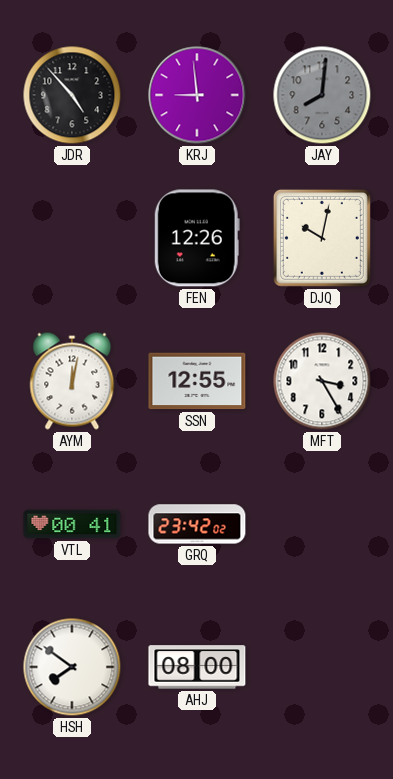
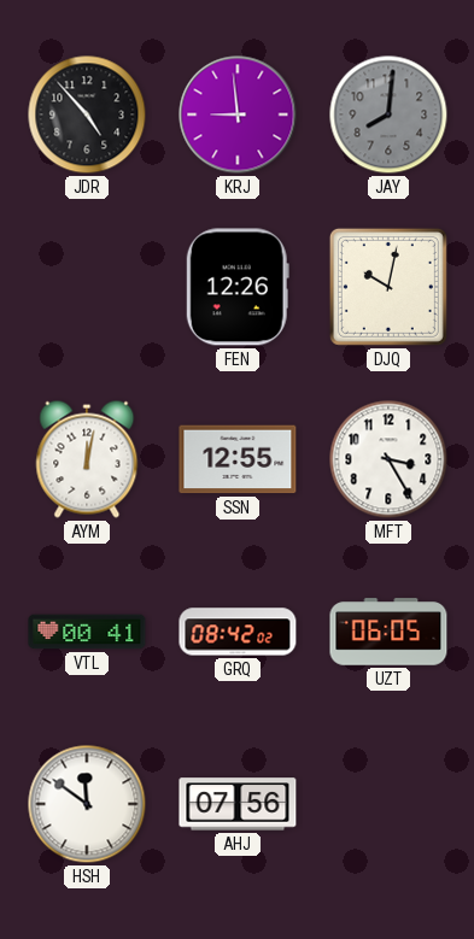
GRQ: 23:42 -> 08:42
UZT: none -> 06:05
HSH: 7:51 -> 11:51
AHJ: 08:00 -> 07:56
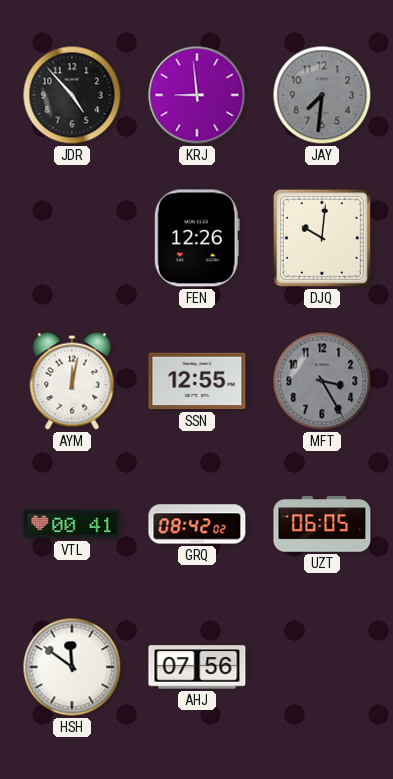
JAY: 8:01 -> 7:31
DJQ: 10:02 -> 10:01
MFT dial: white -> grey
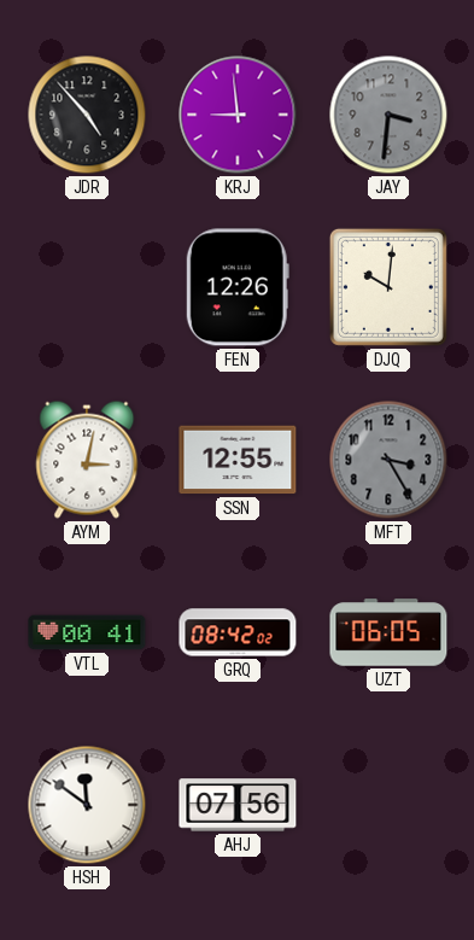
JAY: 7:31 -> 3:31
AYM: 12:02 -> 3:02
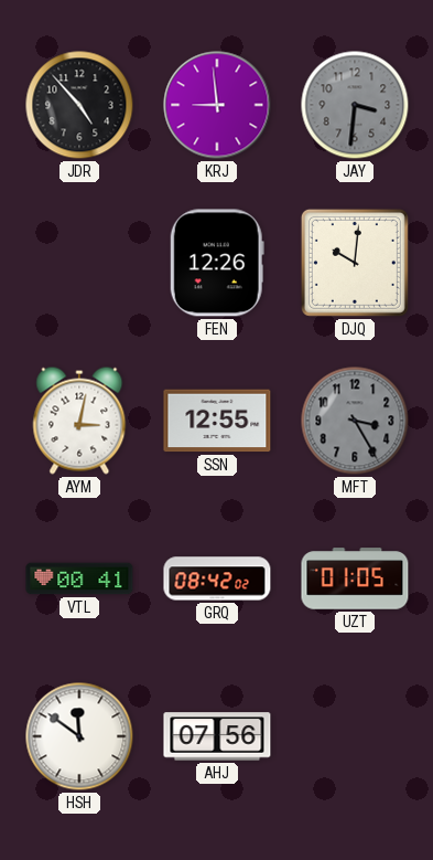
UZT: 06:05 -> 01:05
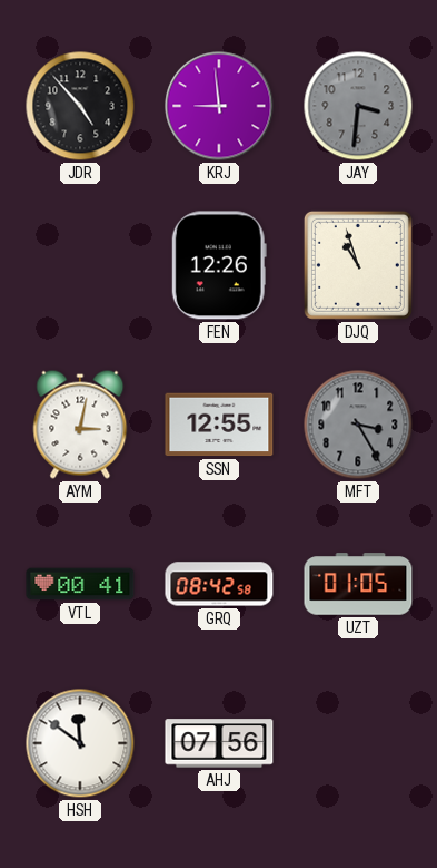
DJQ: 10:01 -> 10:57
GRQ: 08:42:02 -> 08:42:58
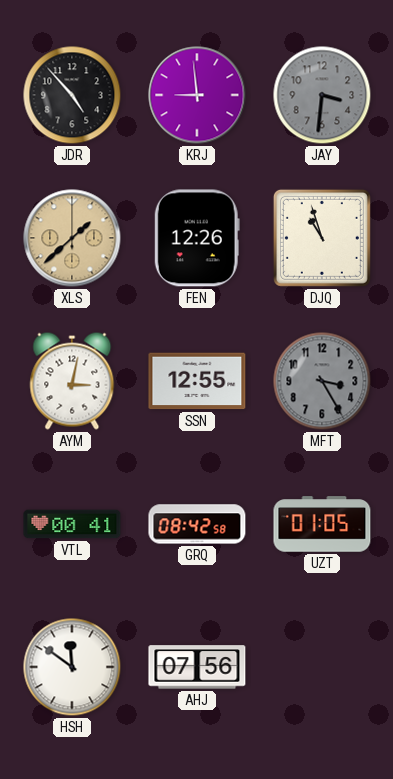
XLS: none -> 1:38
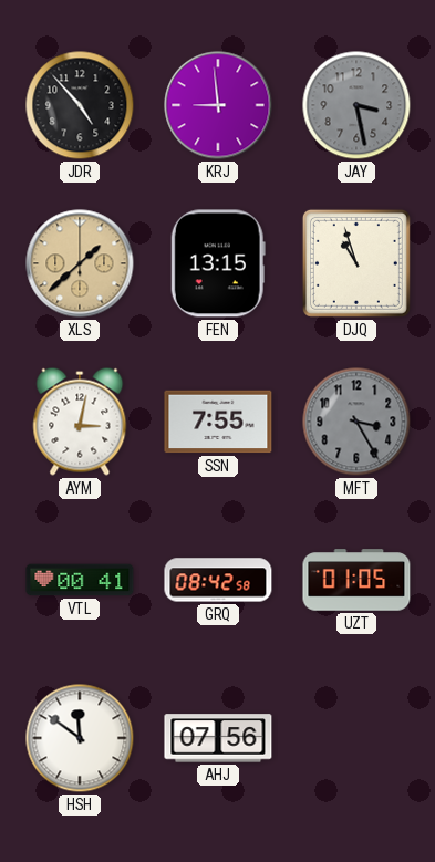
JAY: 3:31 -> 3:28
FEN: 12:26 -> 13:15
SSN: 12:55 -> 7:55
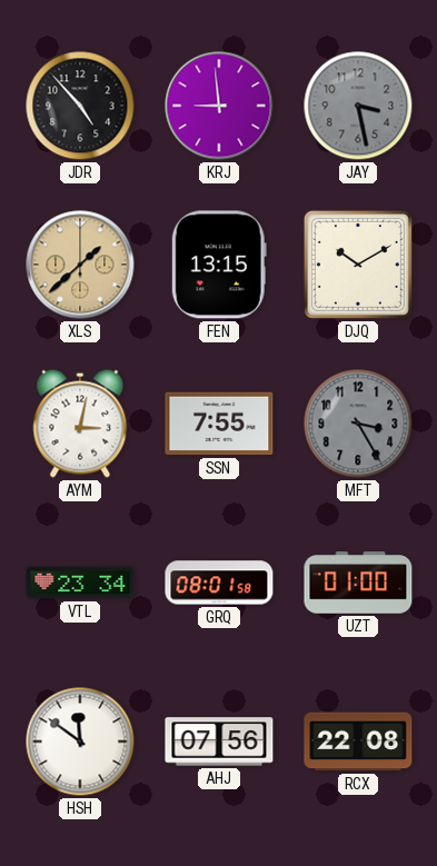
DJQ: 10:57 -> 10:10
VTL: 00:41 -> 23:34
GRQ: 08:42 -> 08:01
UZT: 01:05 -> 01:00
RCX: none -> 22:08
